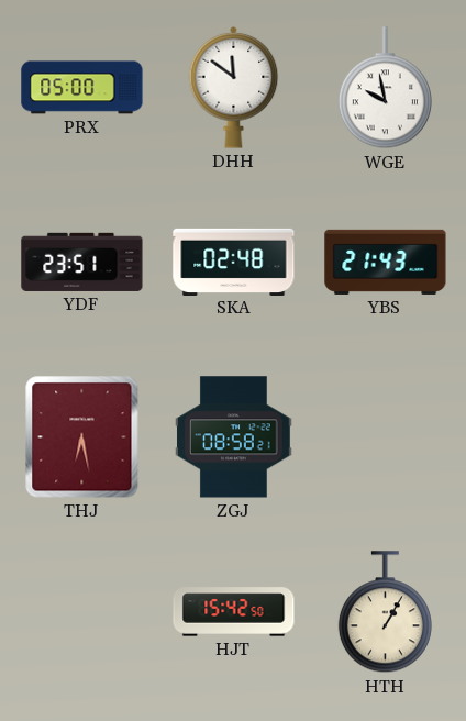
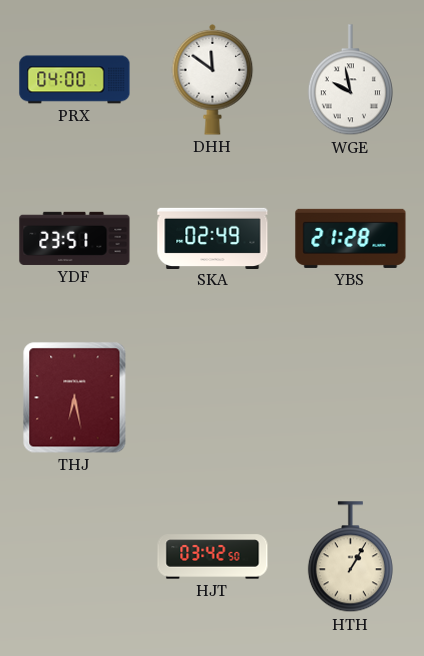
PRX: 05:00 -> 04:00
SKA: 02:48 -> 02:49
YBS: 21:43 -> 21:28
ZGJ: 08:58 -> none
HJT: 15:42 -> 03:42
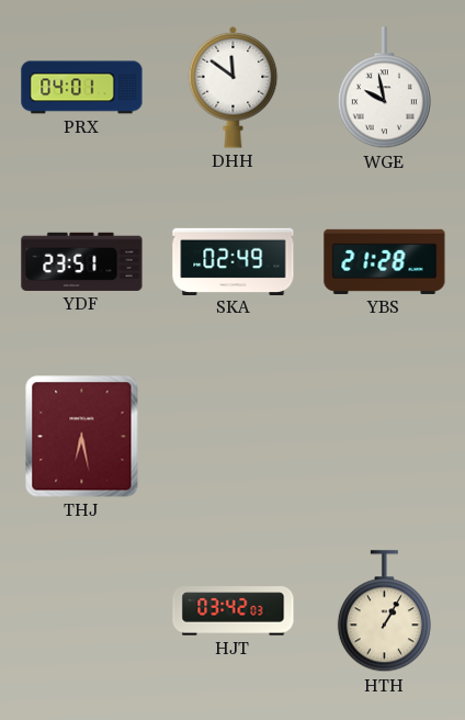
PRX: 04:00 -> 04:01
HJT: 03:42:50 -> 03:42:03
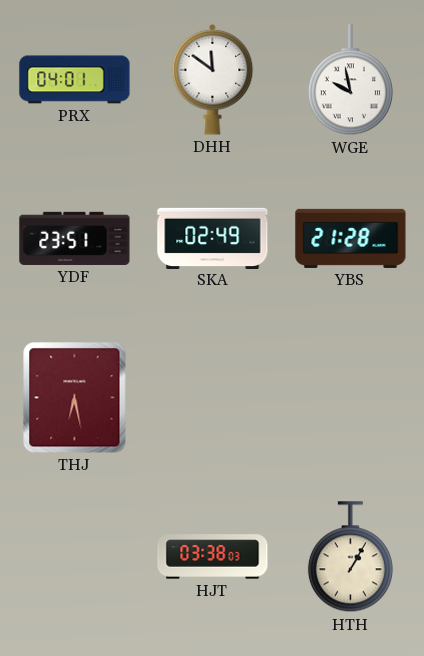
HJT: 03:42 -> 03:38
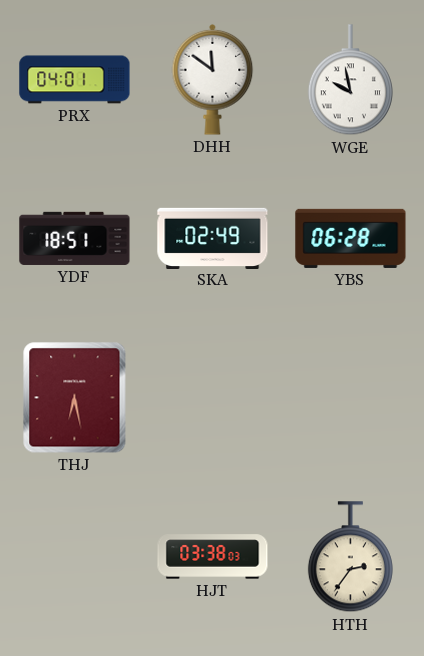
YDF: 23:51 -> 18:51
YBS: 21:28 -> 06:28
HTH: 1:05 -> 2:36
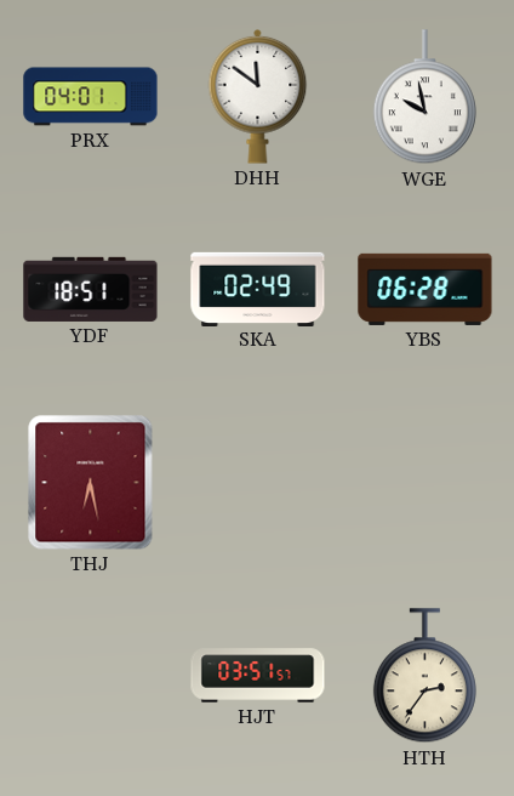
HJT: 03:38 -> 03:51
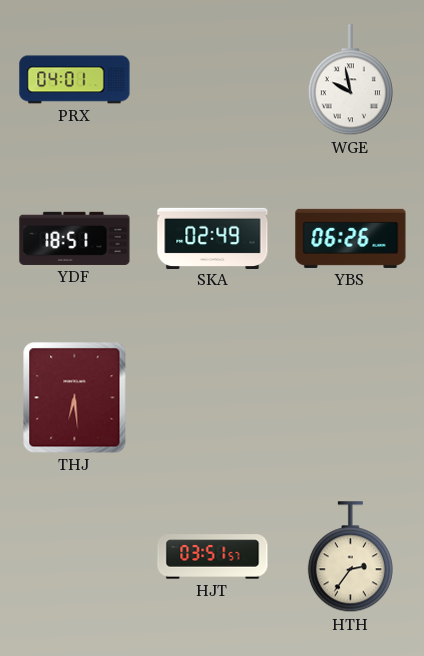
DHH: 11:51 -> none
YBS: 06:28 -> 06:26
THJ: 6:28 -> 6:29
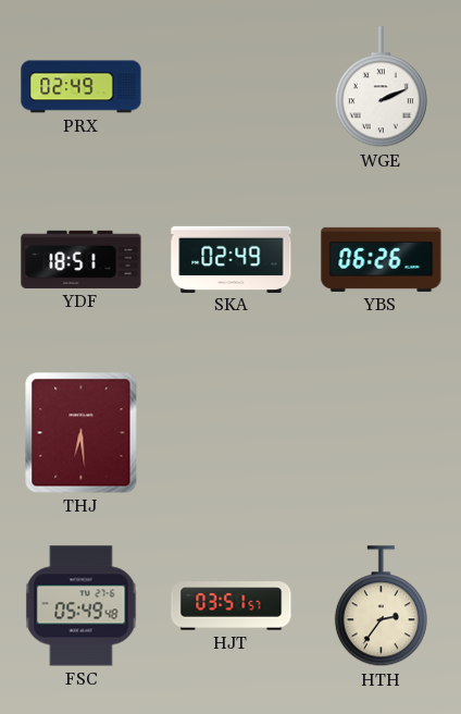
PRX: 04:01 -> 02:49
WGE: 9:58 -> 2:11
FSC: none -> 05:49
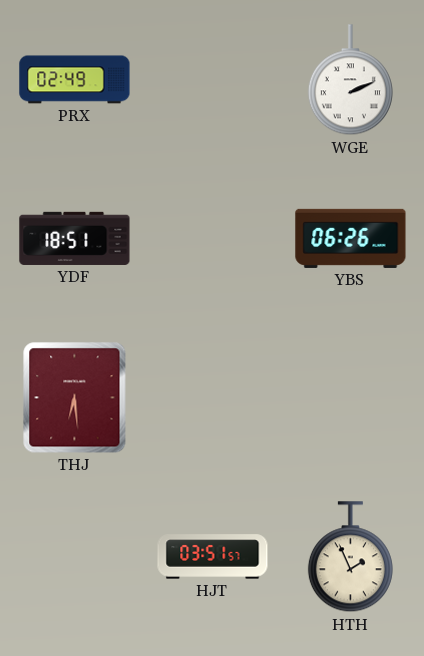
SKA: 02:49 -> none
FSC: 05:49 -> none
HTH: 2:36 -> 1:56
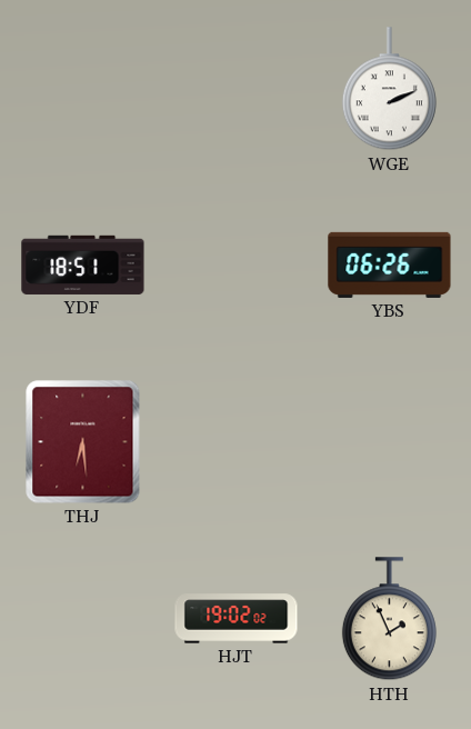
PRX: 02:49 -> none
HJT: 03:51 -> 19:02
